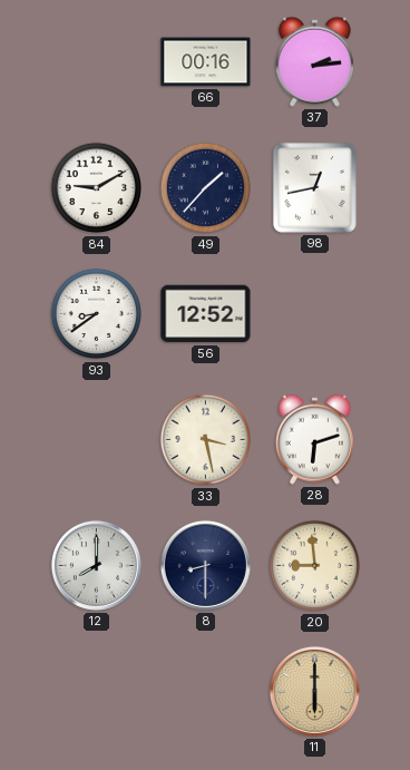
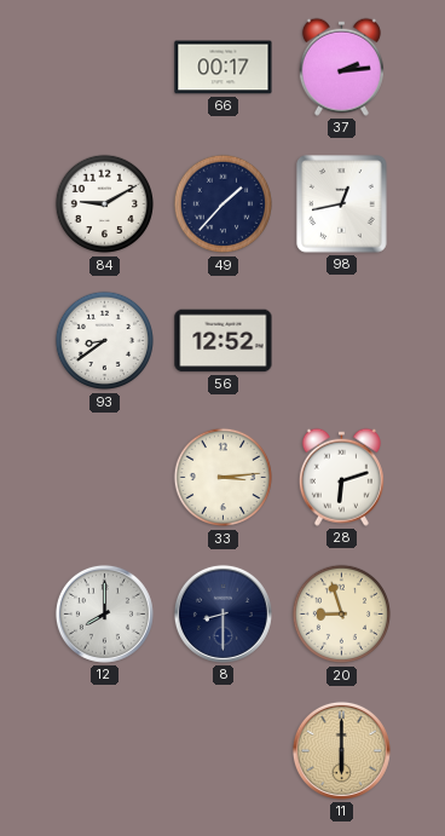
66: 00:16 -> 00:17
33: 3:28 -> 3:14
20: 8:59 -> 8:57
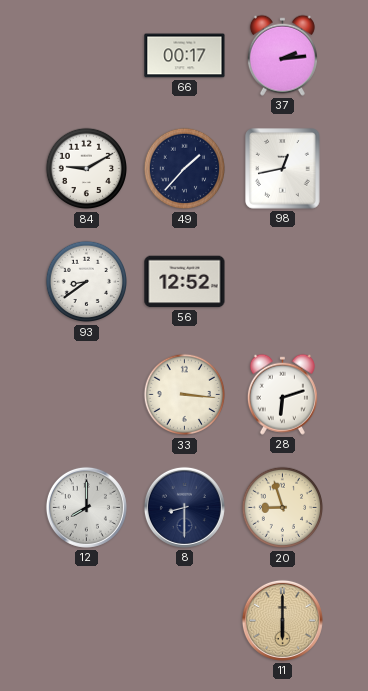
33: 3:14 -> 3:16
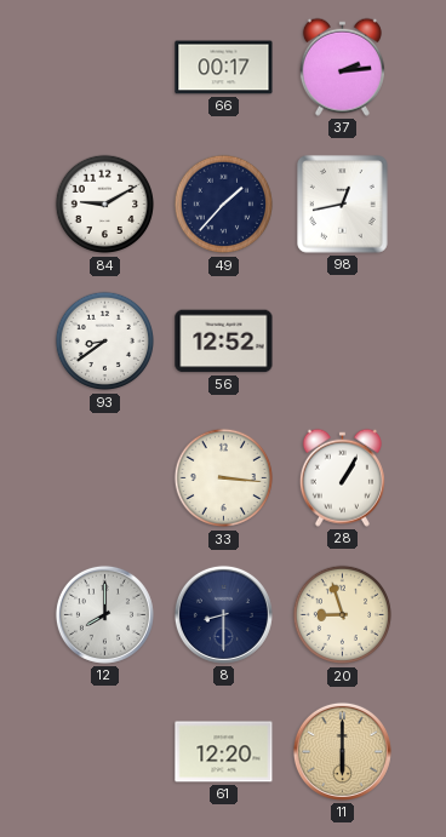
28: 6:12 -> 1:05
61: none -> 12:20
